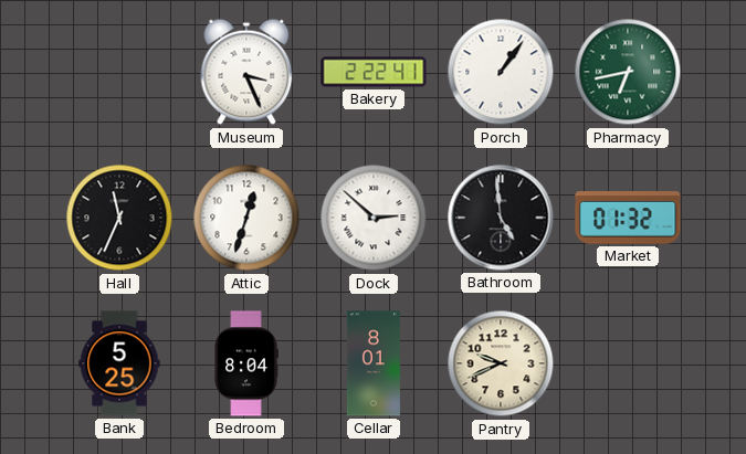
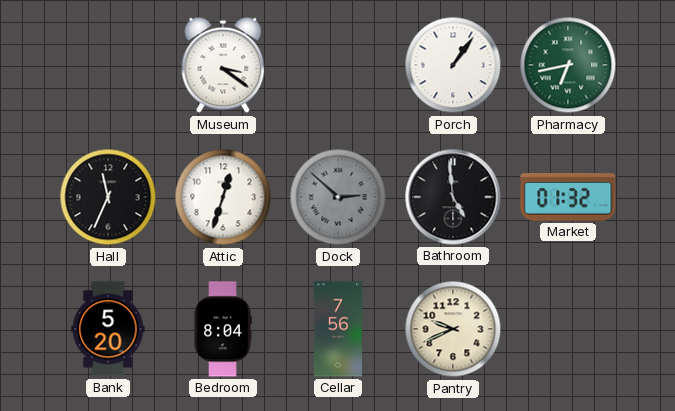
Museum: 3:26 -> 3:21
Bakery: 2:22 -> none
Dock dial: white -> grey
Bank: 5:25 -> 5:20
Cellar: 8:01 -> 7:56
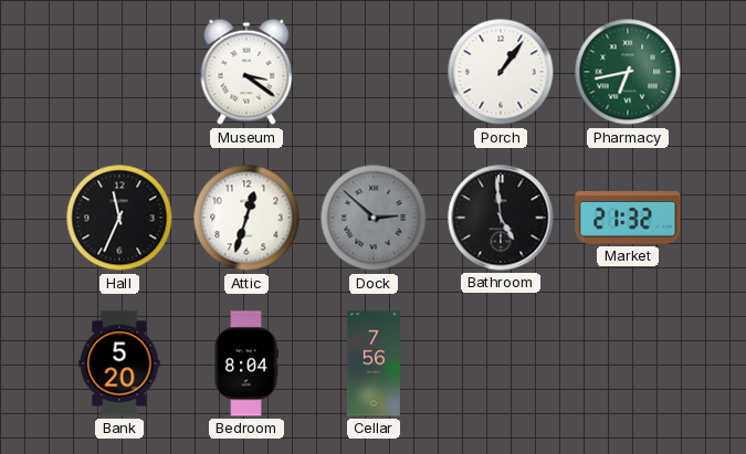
Market: 01:32 -> 21:32
Pantry: 9:41 -> none
